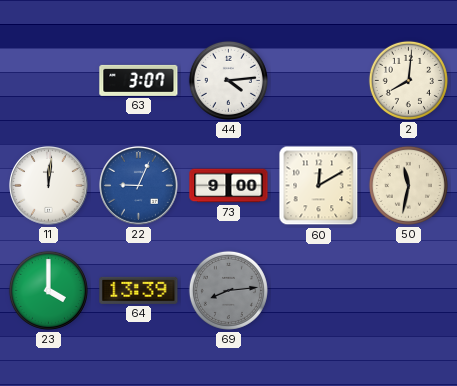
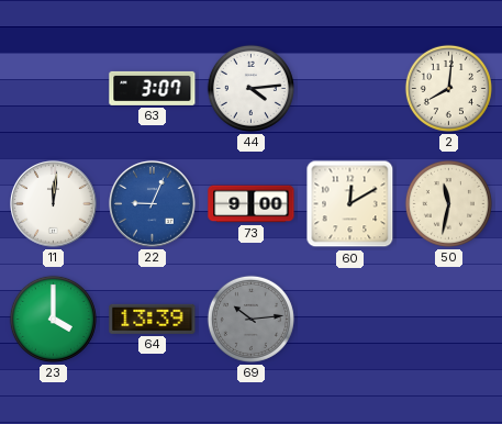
69: 8:14 -> 10:14
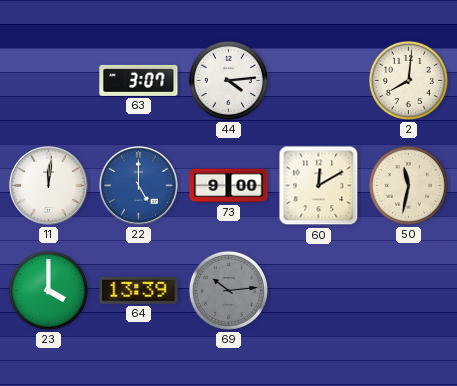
22: 9:04 -> 5:00
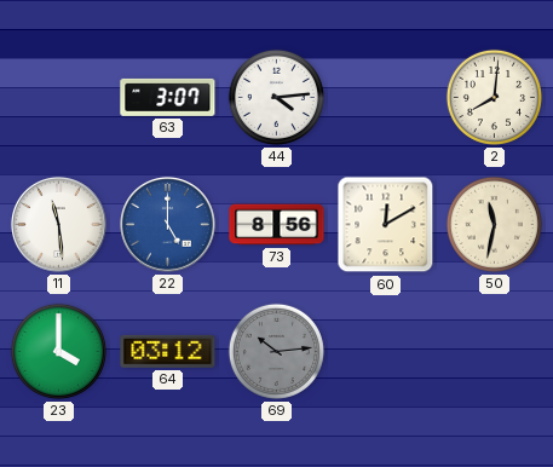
11: 12:01 -> 11:29
73: 9:00 -> 8:56
64: 13:39 -> 03:12
